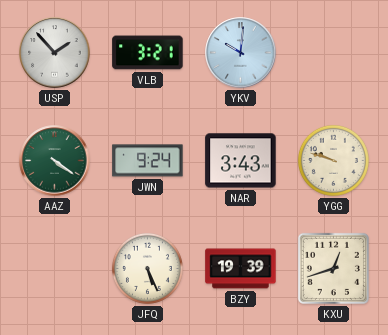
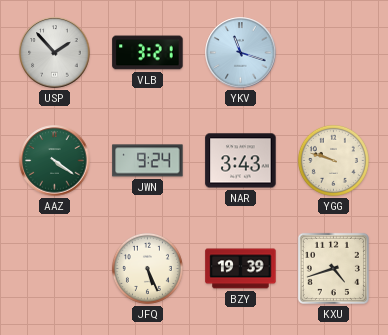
YKV: 10:01 -> 11:18
KXU: 12:42 -> 4:42
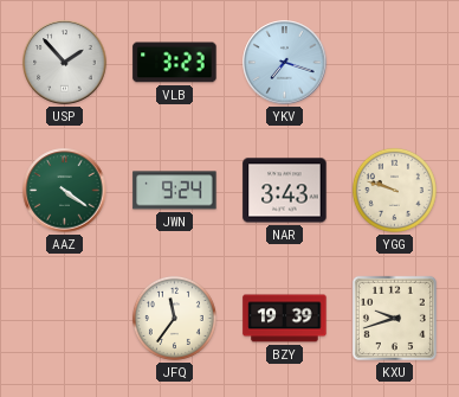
VLB: 3:21 -> 3:23
YKV: 11:18 -> 7:18
JFQ: 5:26 -> 11:36
KXU: 4:42 -> 9:42
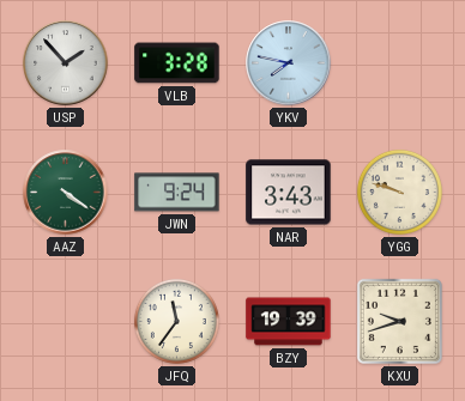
VLB: 3:23 -> 3:28
YKV: 7:18 -> 7:47
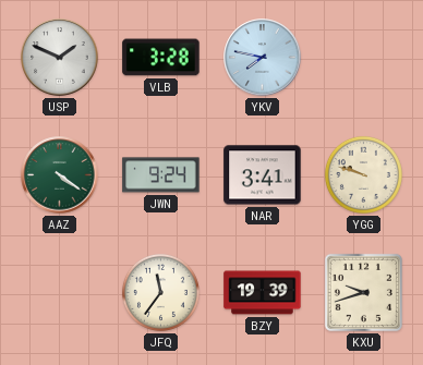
USP: 1:53 -> 1:49
NAR: 3:43 -> 3:41
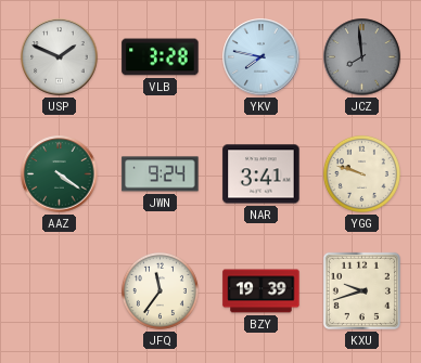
JCZ: none -> 7:59
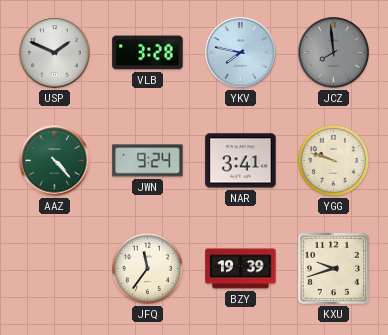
AAZ: 4:21 -> 4:23
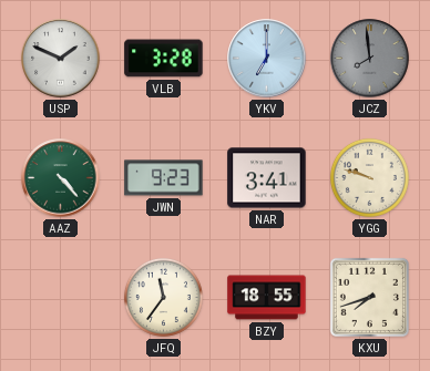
YKV: 7:47 -> 7:00
JWN: 9:24 -> 9:23
BZY: 19:39 -> 18:55
KXU: 9:42 -> 7:42
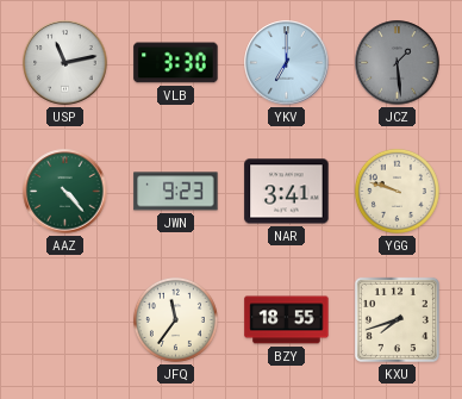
USP: 1:49 -> 11:13
VLB: 3:28 -> 3:30
JCZ: 7:59 -> 1:29
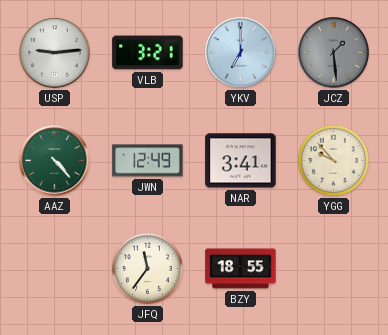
USP: 11:13 -> 9:14
VLB: 3:30 -> 3:21
JWN: 9:23 -> 12:49
YGG: 9:48 -> 9:53
KXU: 7:42 -> none
